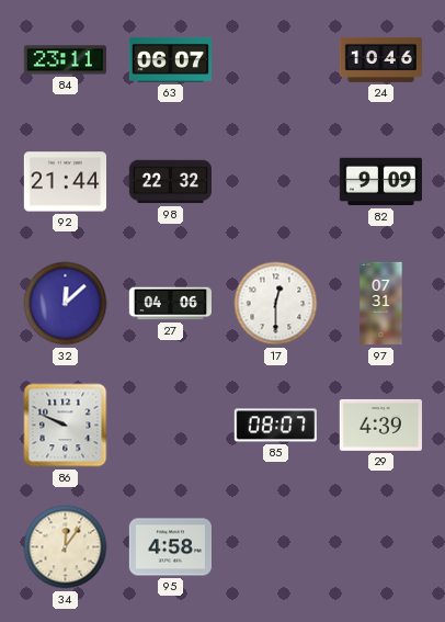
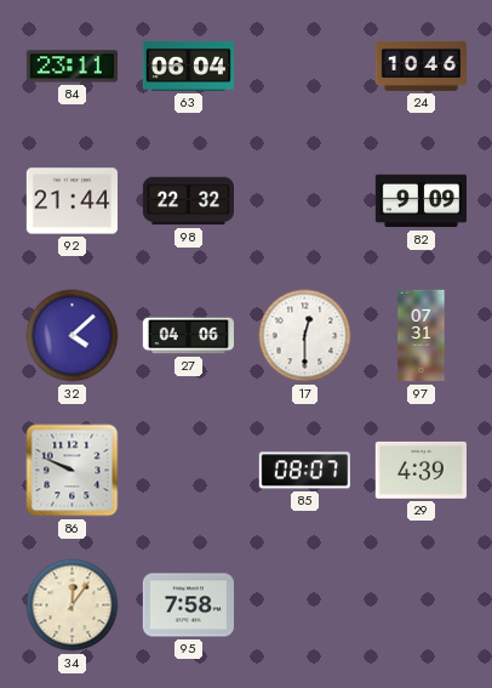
63: 06:07 -> 06:04
32: 12:08 -> 4:08
95: 4:58 -> 7:58
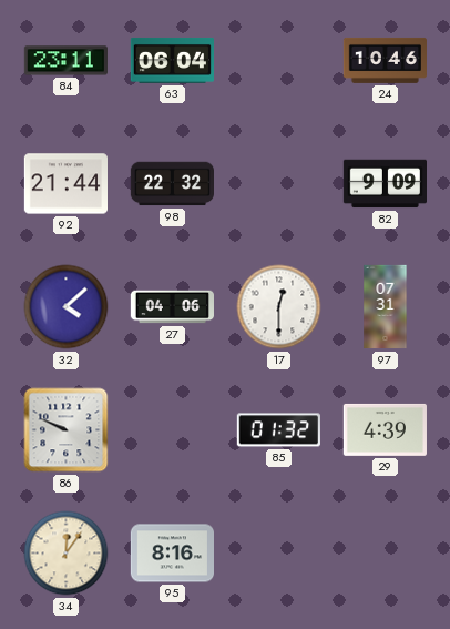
85: 08:07 -> 01:32
95: 7:58 -> 8:16
